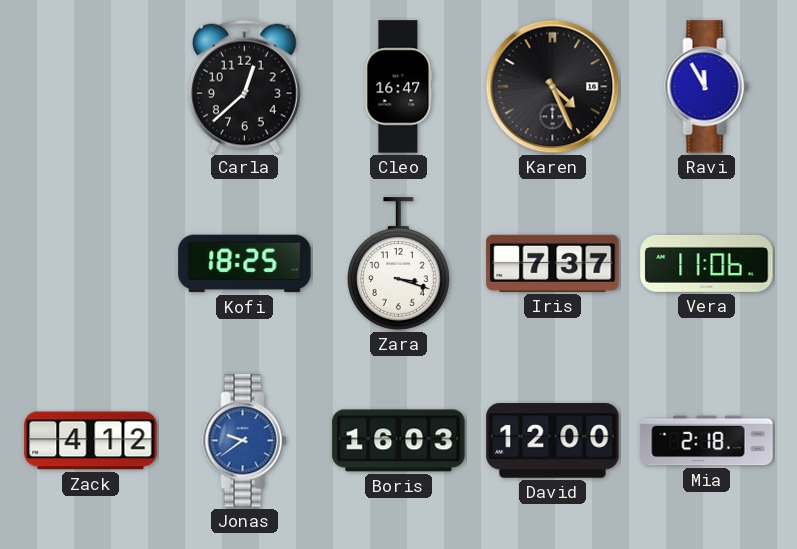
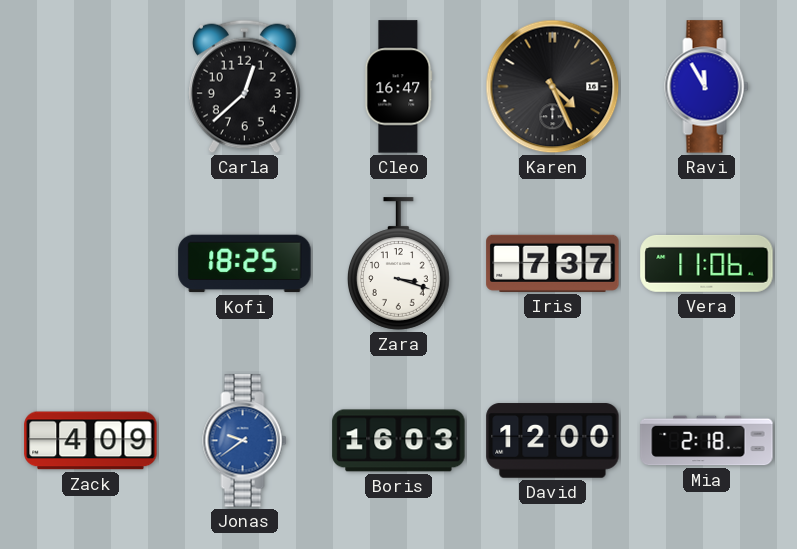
Zack: 4:12 -> 4:09
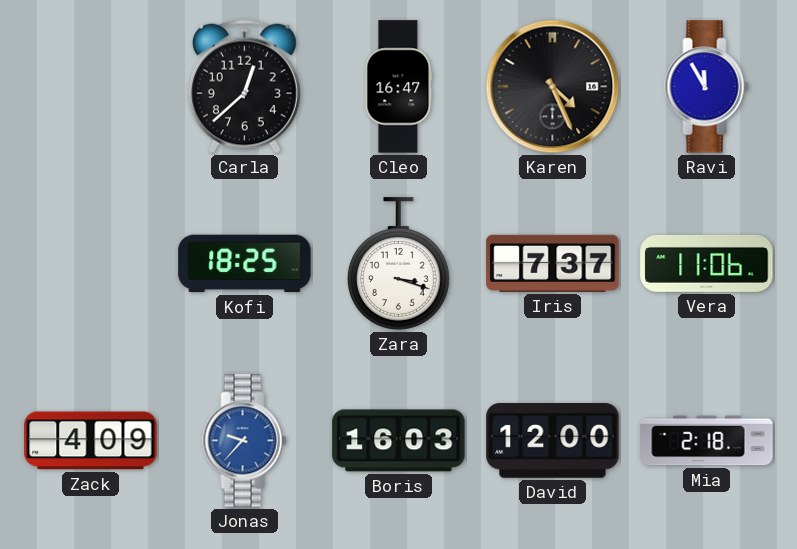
Jonas: 9:39 -> 9:37
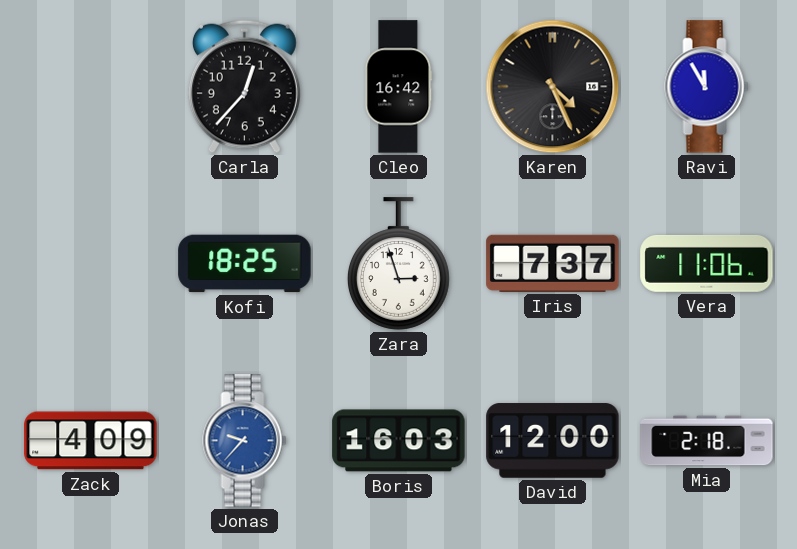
Carla: 12:38 -> 12:37
Cleo: 16:47 -> 16:42
Zara: 3:18 -> 2:57
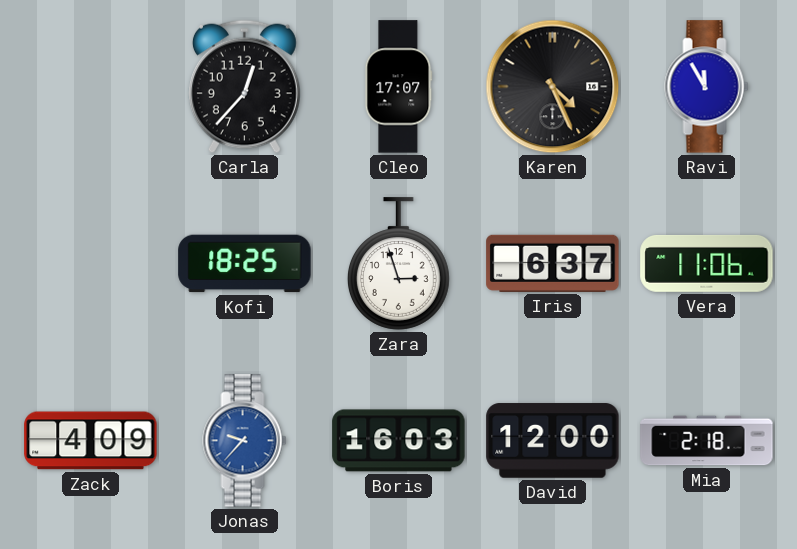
Cleo: 16:42 -> 17:07
Iris: 7:37 -> 6:37
